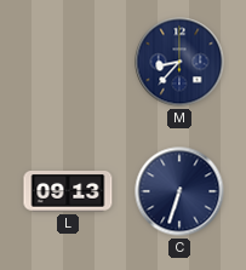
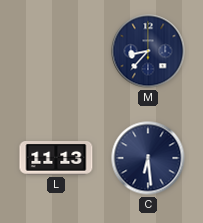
L: 09:13 -> 11:13
C: 6:33 -> 6:29
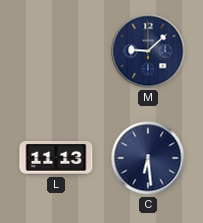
M: 8:37 -> 9:08
